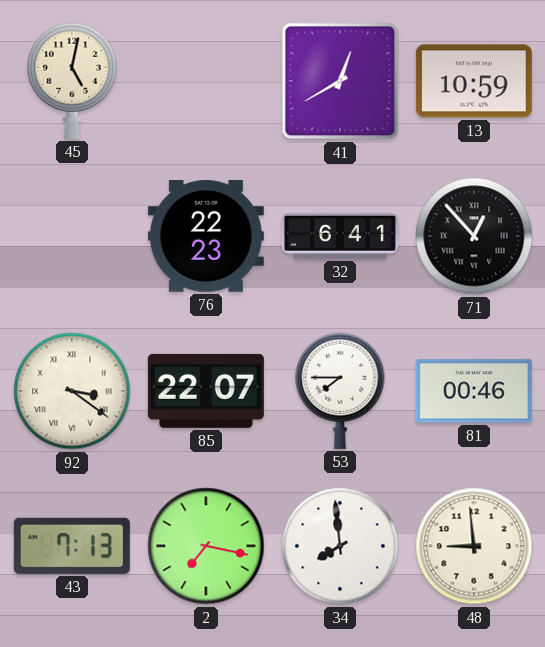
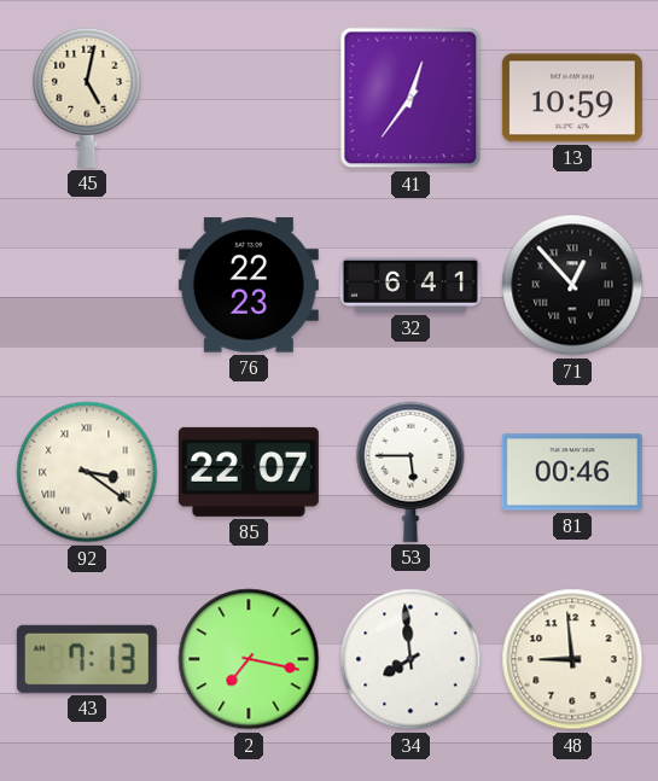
41: 12:40 -> 12:36
53: 7:45 -> 5:45
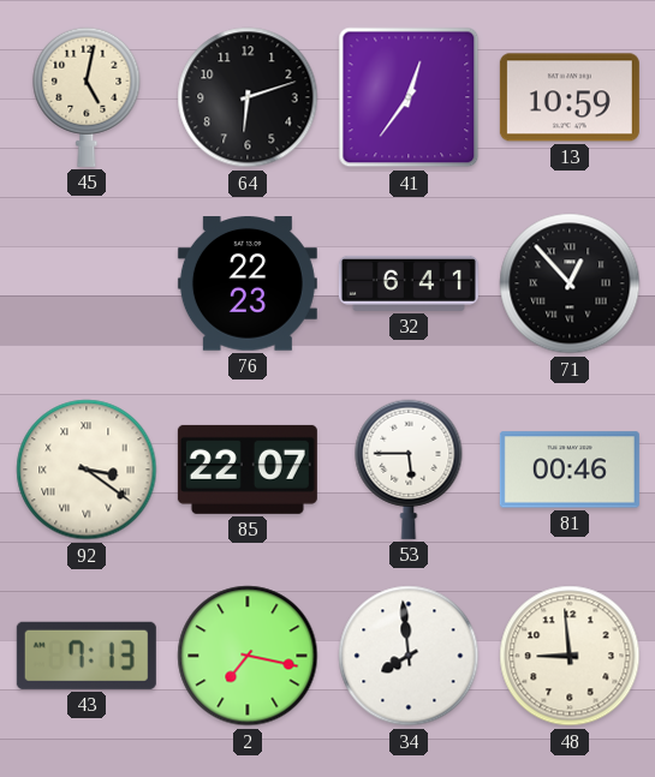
64: none -> 6:12
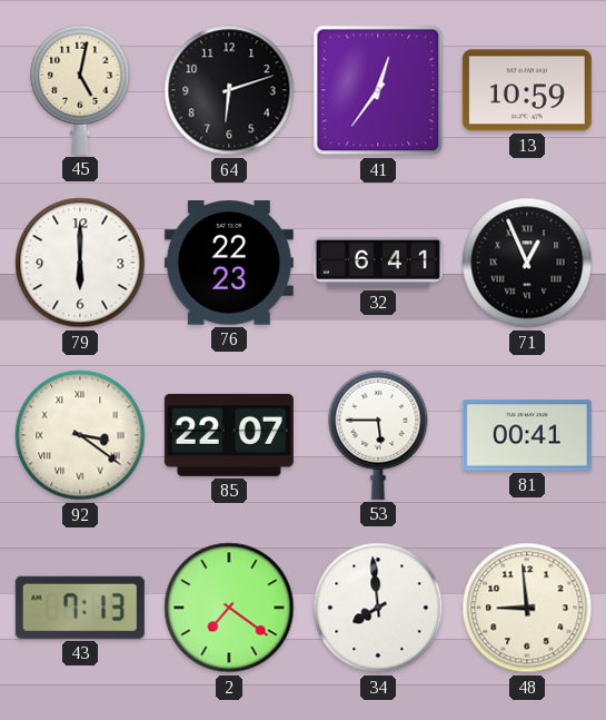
79: none -> 6:00
71: 12:53 -> 12:56
81: 00:46 -> 00:41
2: 7:17 -> 7:21
